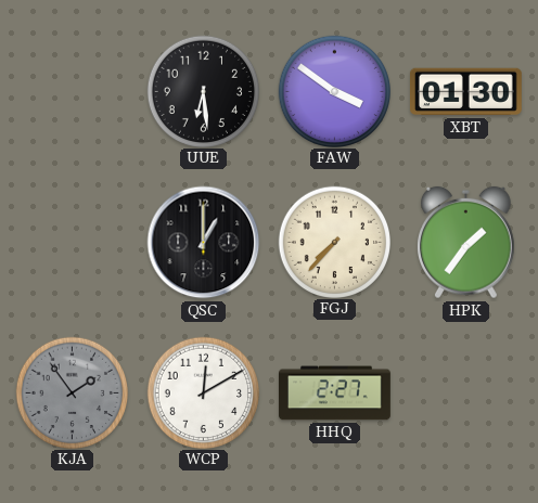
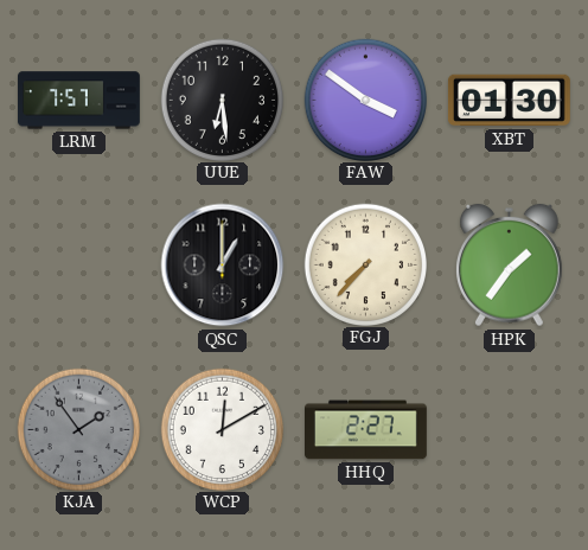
LRM: none -> 7:57
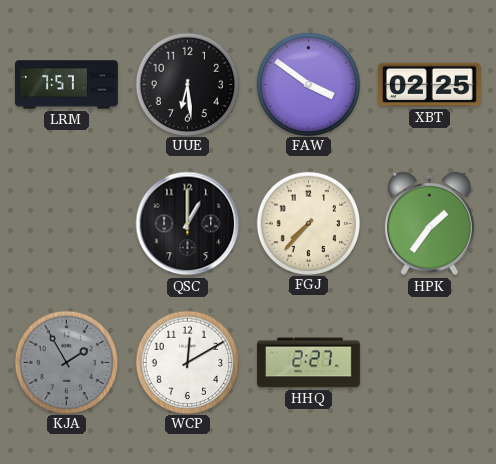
XBT: 01:30 -> 02:25
KJA: 1:54 -> 1:55
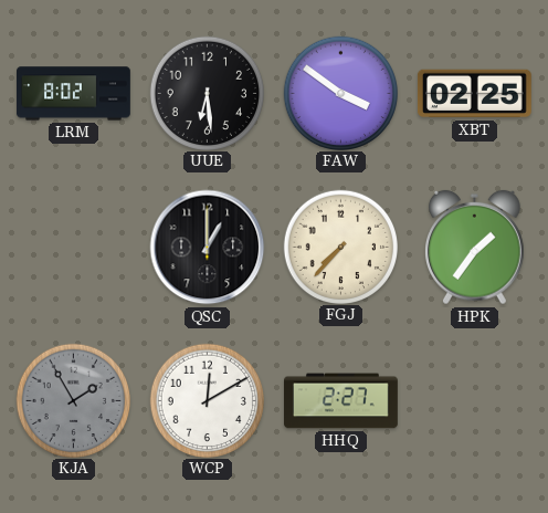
LRM: 7:57 -> 8:02
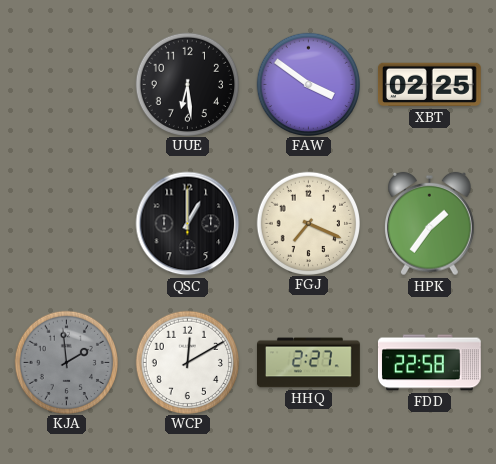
LRM: 8:02 -> none
FGJ: 7:37 -> 7:19
KJA: 1:55 -> 1:59
FDD: none -> 22:58
